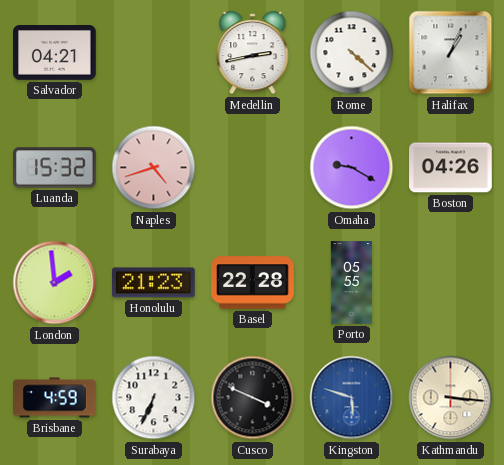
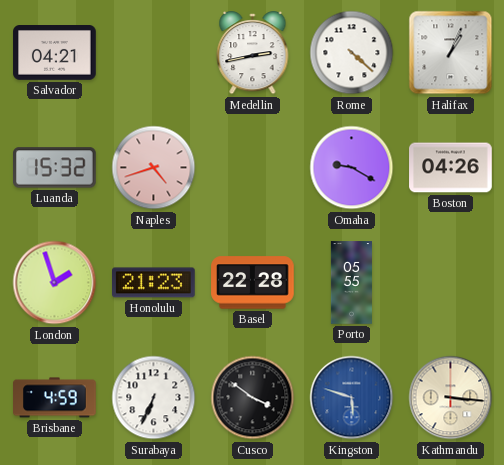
London: 1:59 -> 1:57
Cusco: 3:49 -> 3:51
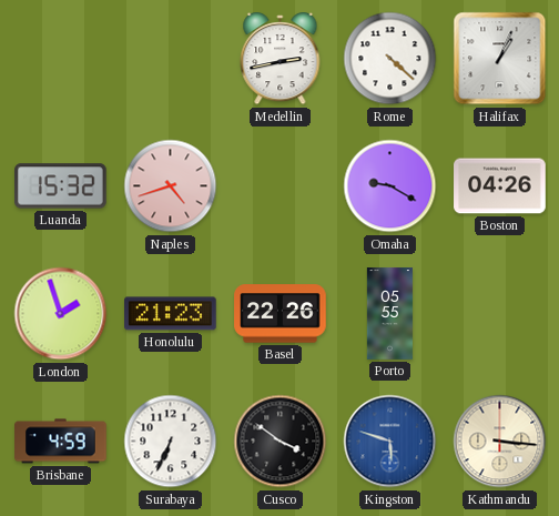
Salvador: 04:21 -> none
Basel: 22:28 -> 22:26
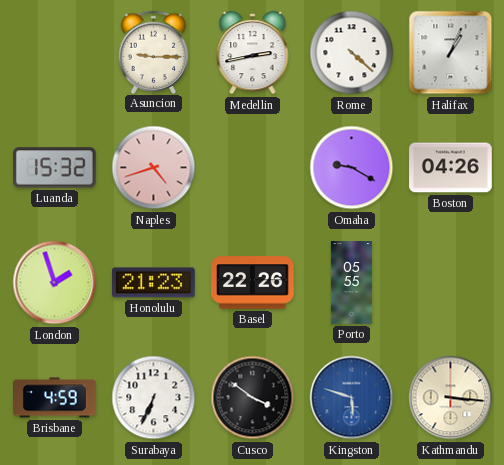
Asuncion: none -> 9:15
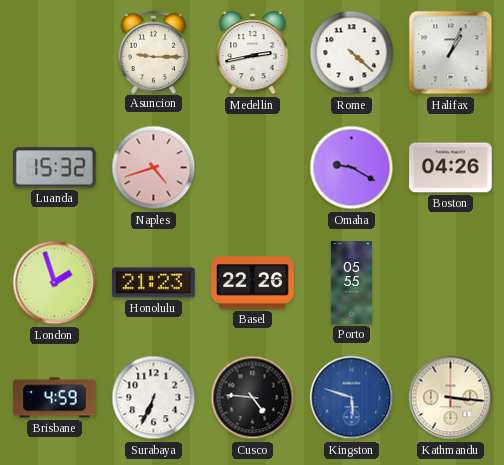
Cusco: 3:51 -> 4:46
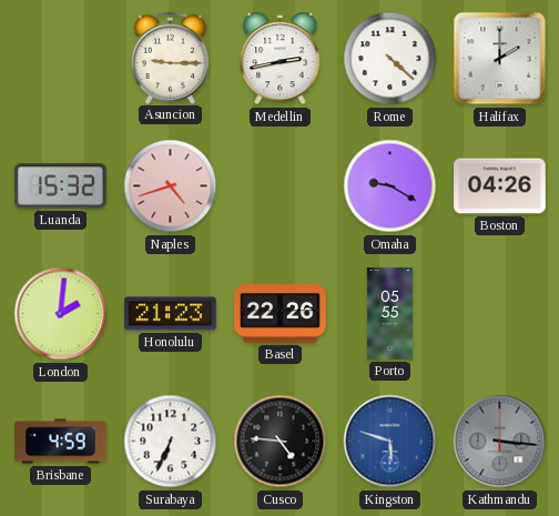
Halifax: 1:04 -> 2:00
London: 1:57 -> 2:01
Kathmandu dial: cream -> grey
